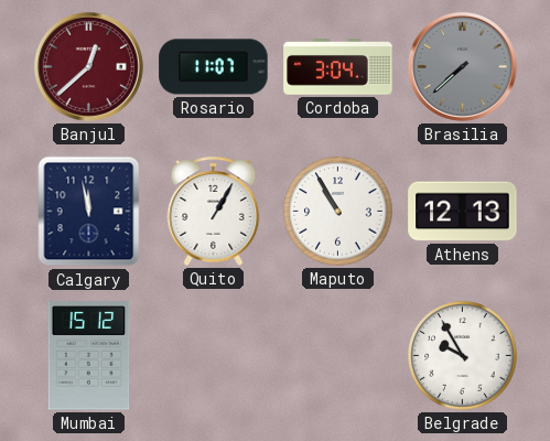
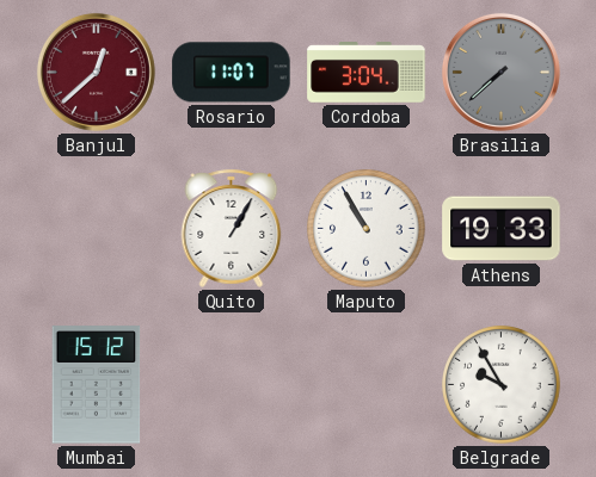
Calgary: 11:58 -> none
Athens: 12:13 -> 19:33
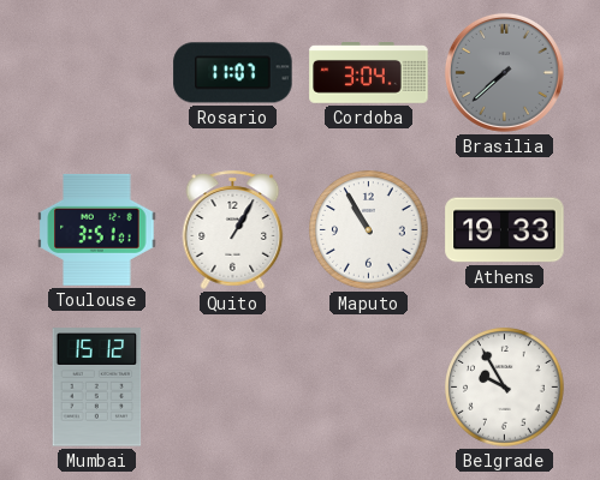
Banjul: 12:38 -> none
Toulouse: none -> 3:51
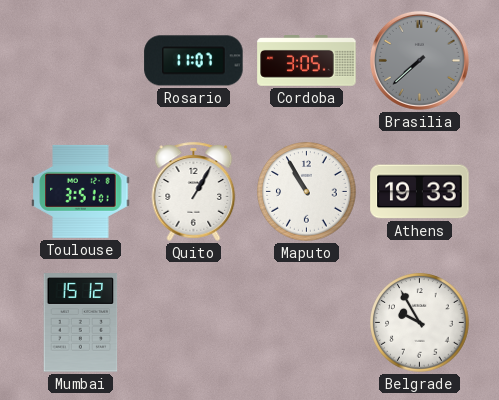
Cordoba: 3:04 -> 3:05
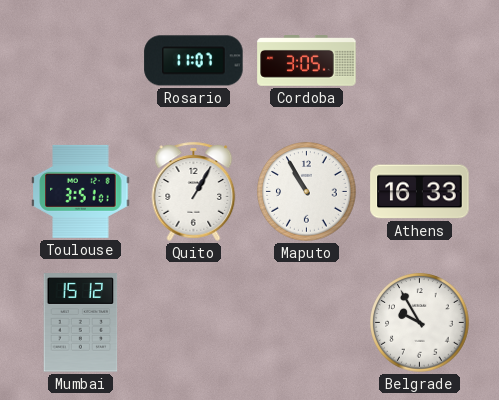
Brasilia: 7:38 -> none
Athens: 19:33 -> 16:33
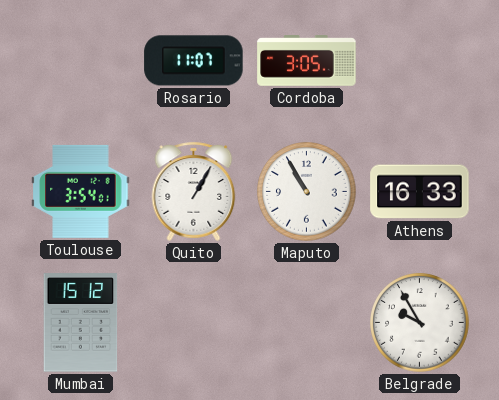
Toulouse: 3:51 -> 3:54
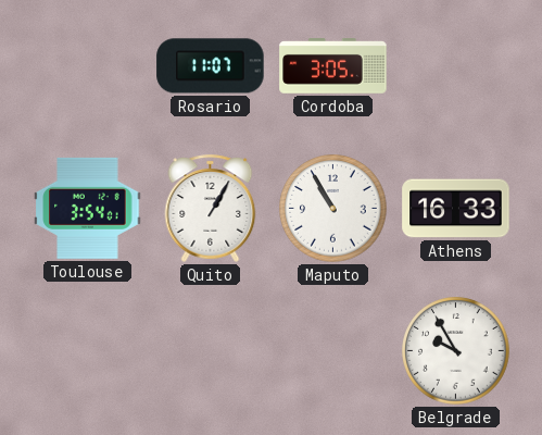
Mumbai: 15:12 -> none
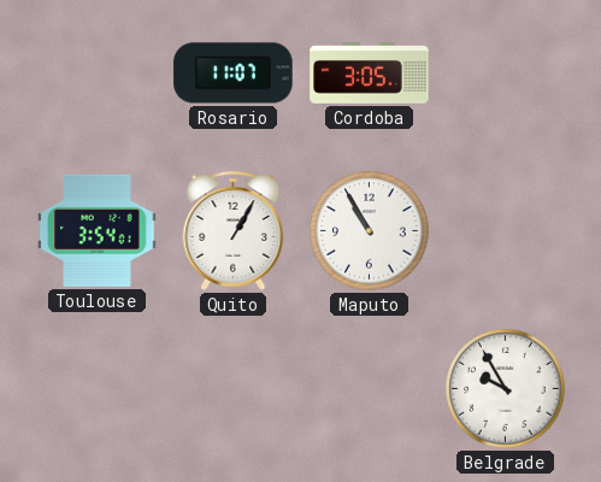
Athens: 16:33 -> none
